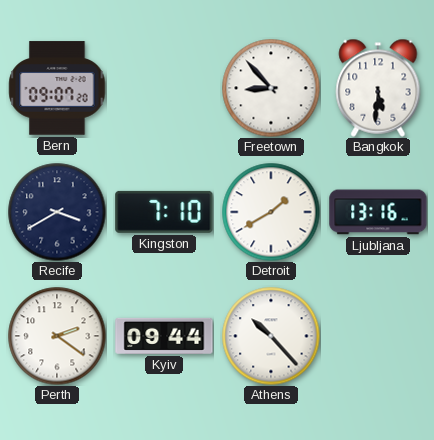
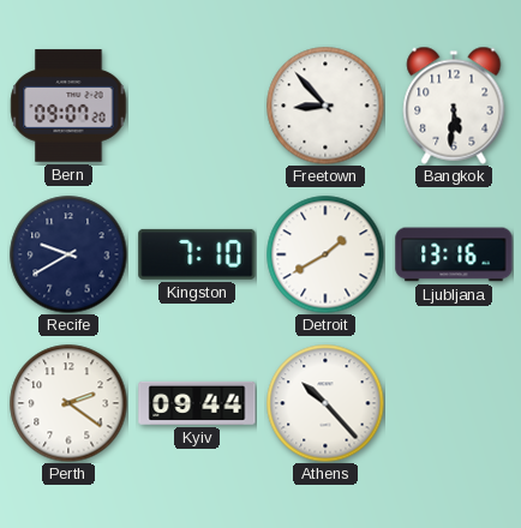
Recife: 3:40 -> 9:40
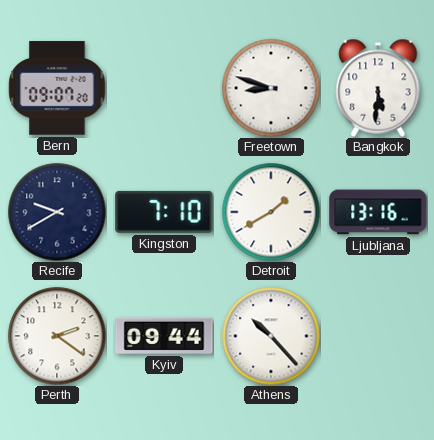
Freetown: 8:53 -> 8:48
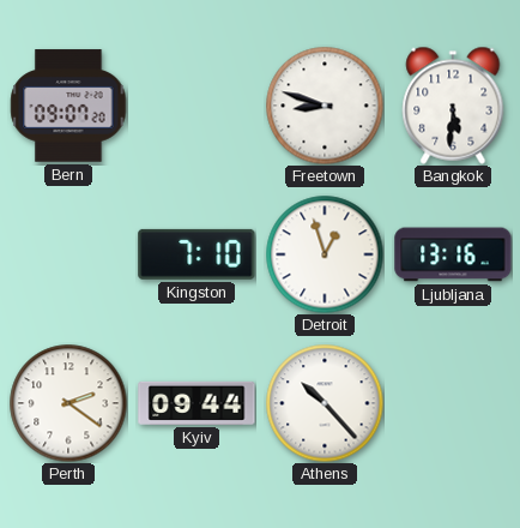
Recife: 9:40 -> none
Detroit: 1:40 -> 12:57
